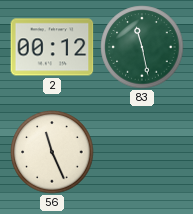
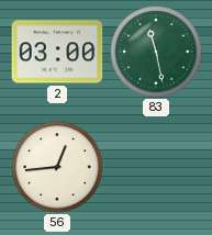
2: 00:12 -> 03:00
56: 11:26 -> 12:44
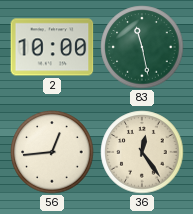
2: 03:00 -> 10:00
36: none -> 12:24
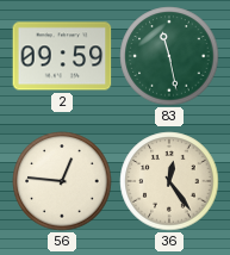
2: 10:00 -> 09:59
56: 12:44 -> 12:46
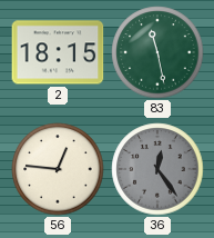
2: 09:59 -> 18:15
36 dial: cream -> grey
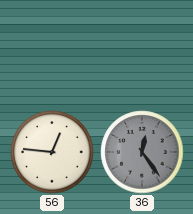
2: 18:15 -> none
83: 11:28 -> none
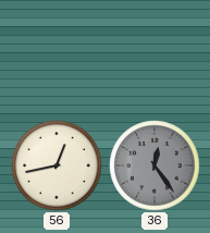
56: 12:46 -> 12:43
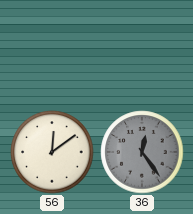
56: 12:43 -> 12:09
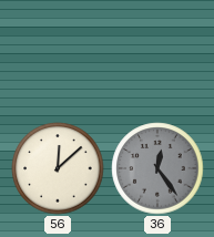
56: 12:09 -> 12:08
